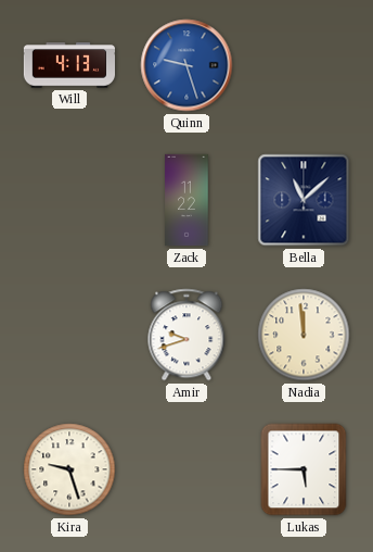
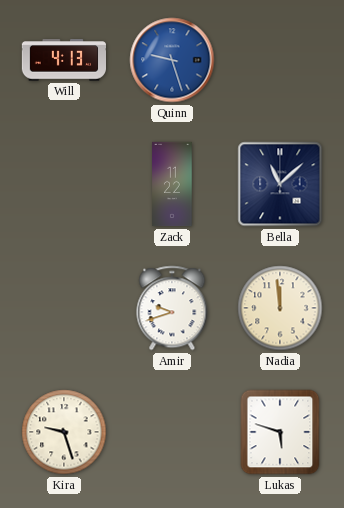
Lukas: 5:45 -> 5:48
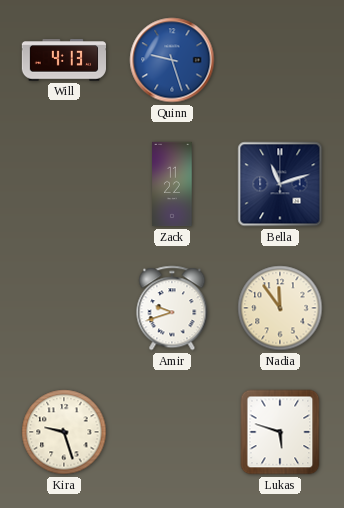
Bella: 11:08 -> 11:12
Nadia: 11:59 -> 11:54
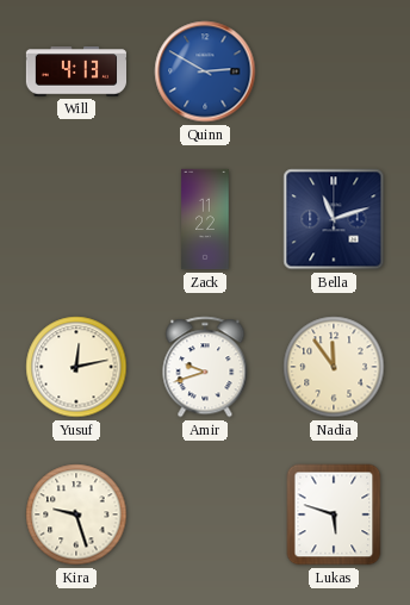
Quinn: 9:27 -> 2:50
Yusuf: none -> 12:13
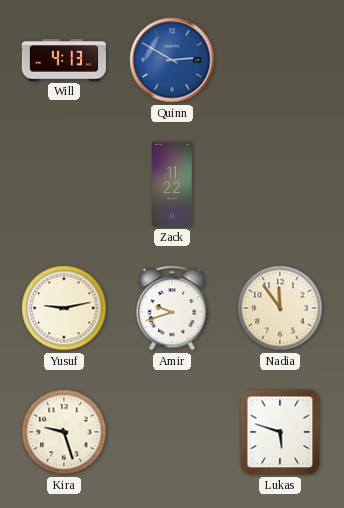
Bella: 11:12 -> none
Yusuf: 12:13 -> 9:13
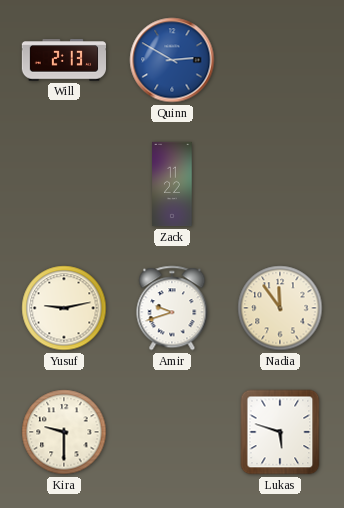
Will: 4:13 -> 2:13
Kira: 9:27 -> 9:30
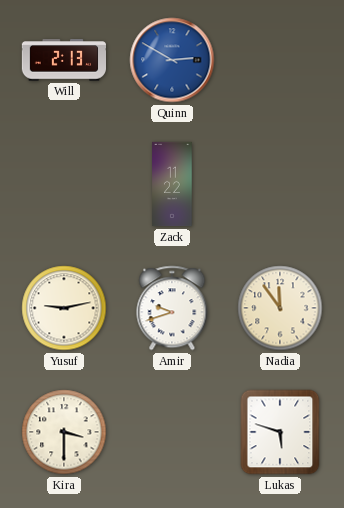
Kira: 9:30 -> 3:30
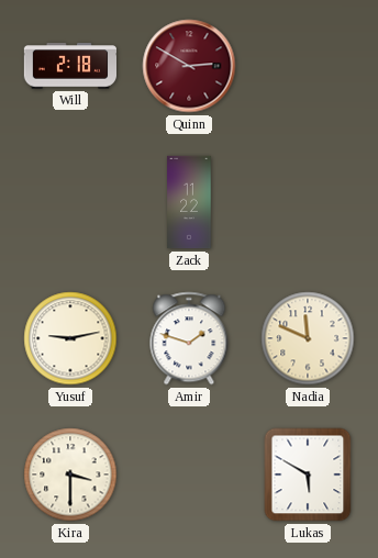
Will: 2:13 -> 2:18
Quinn dial: blue -> burgundy
Amir: 9:42 -> 1:48
Nadia: 11:54 -> 11:49
Lukas: 5:48 -> 5:50
